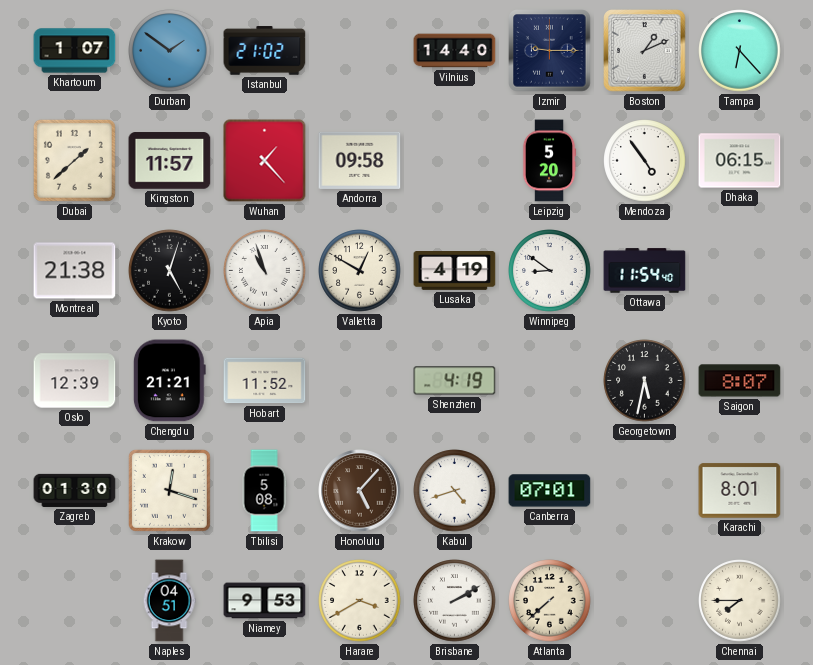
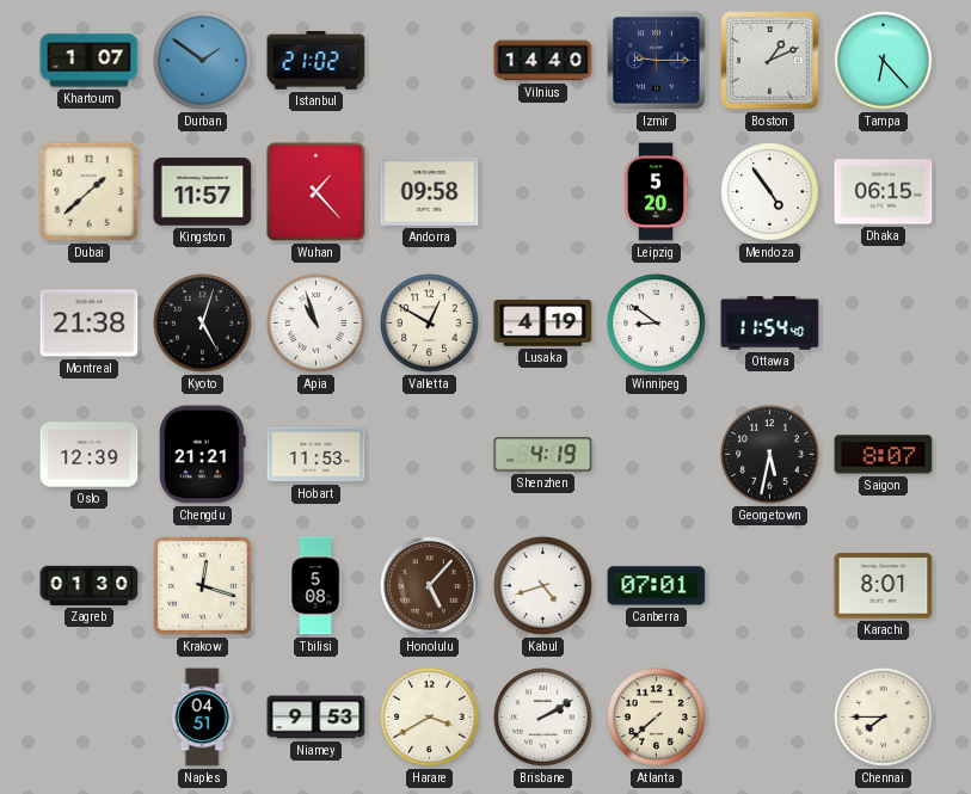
Hobart: 11:52 -> 11:53
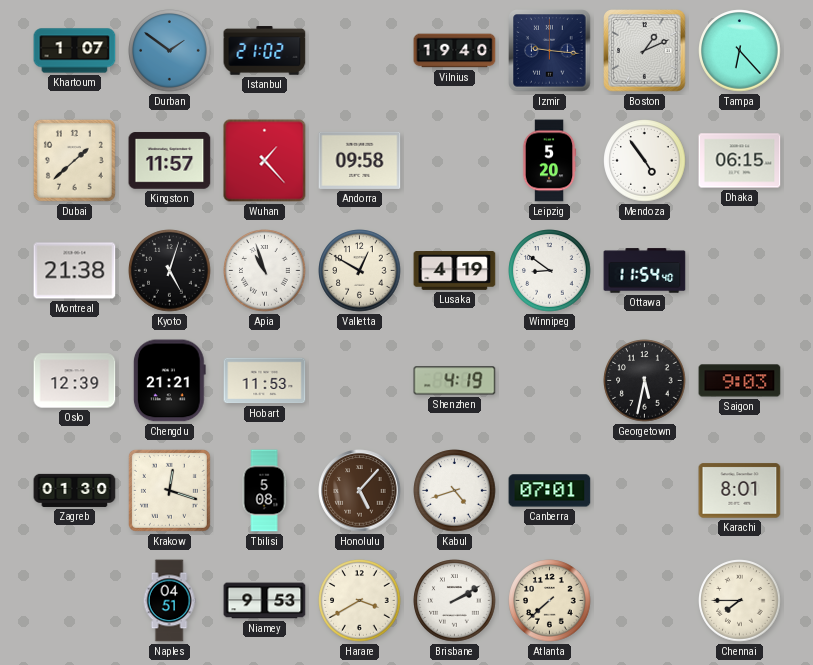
Vilnius: 14:40 -> 19:40
Izmir: 9:15 -> 9:16
Saigon: 8:07 -> 9:03
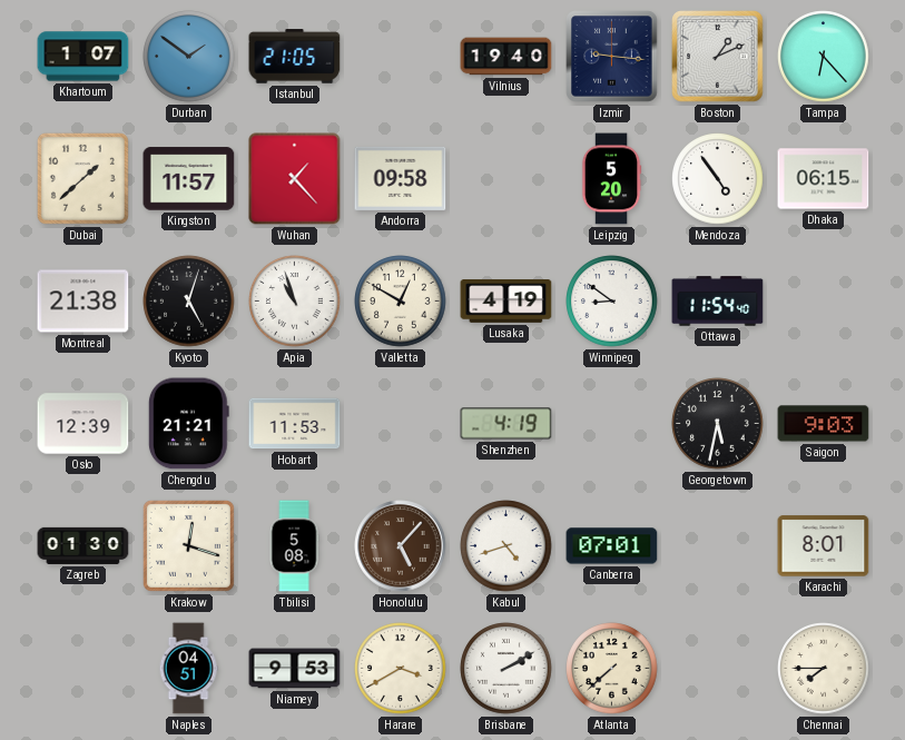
Istanbul: 21:02 -> 21:05
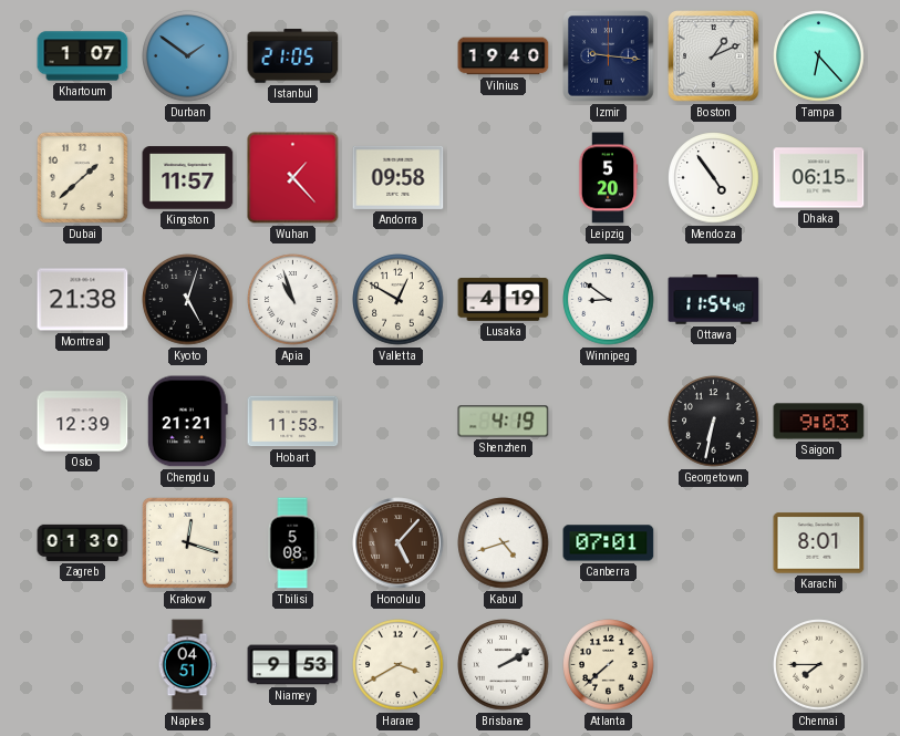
Georgetown: 5:32 -> 6:32
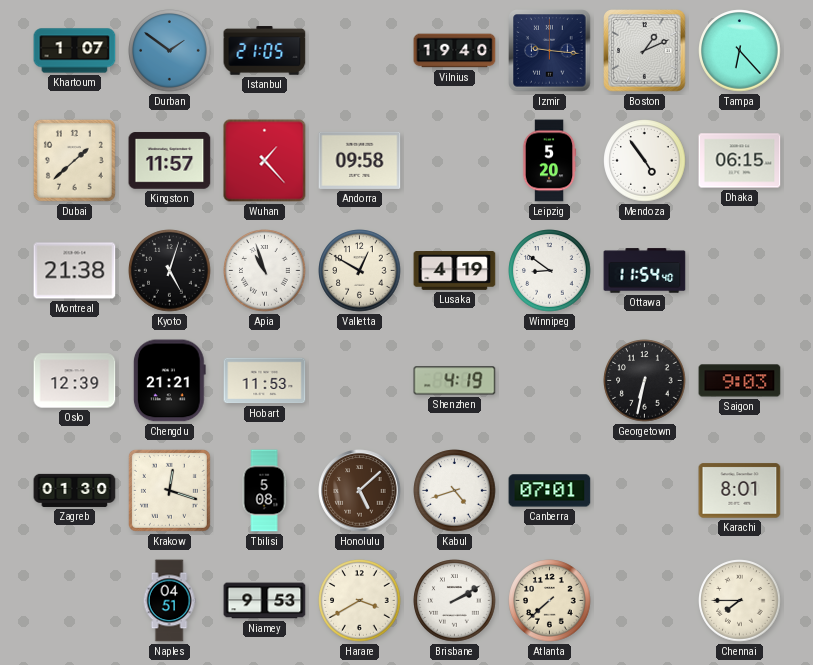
Honolulu: 5:07 -> 5:08
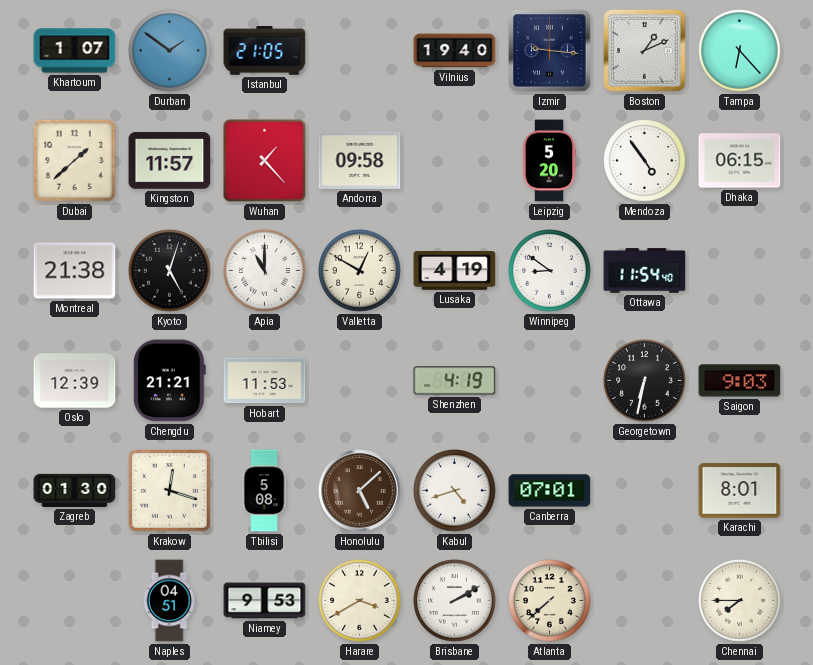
Apia: 10:57 -> 11:00
